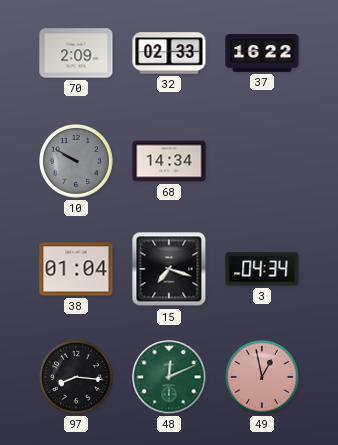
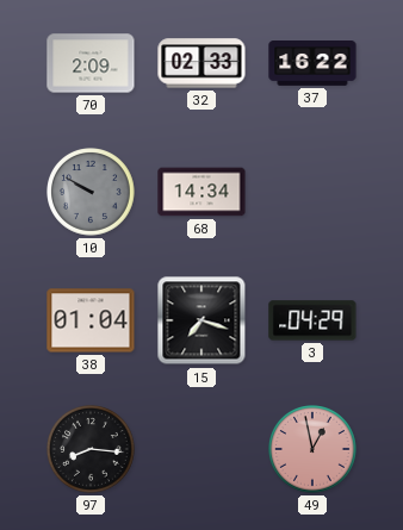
3: 04:34 -> 04:29
48: 12:11 -> none
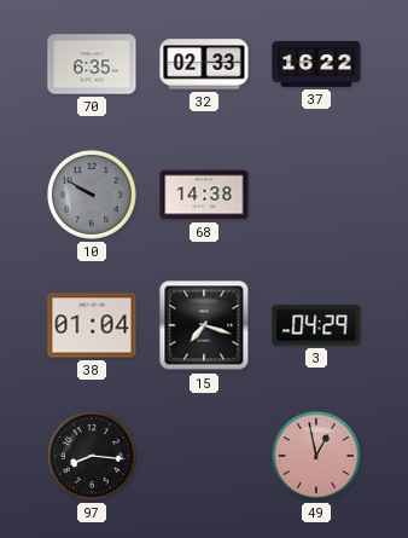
70: 2:09 -> 6:35
68: 14:34 -> 14:38
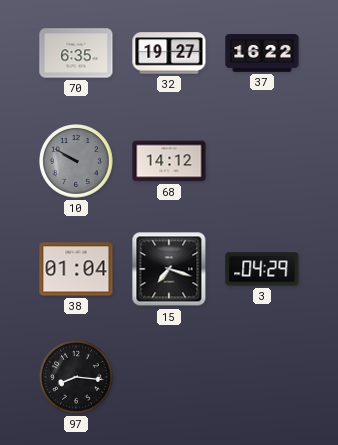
32: 02:33 -> 19:27
68: 14:38 -> 14:12
49: 12:58 -> none
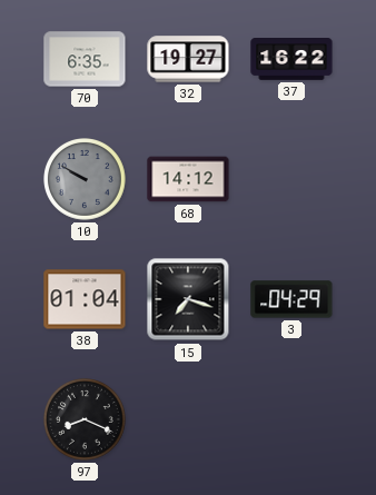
97: 8:16 -> 8:19
